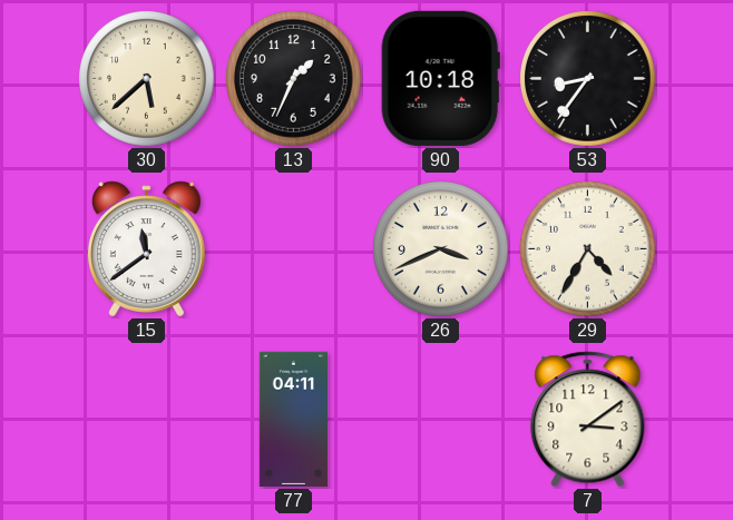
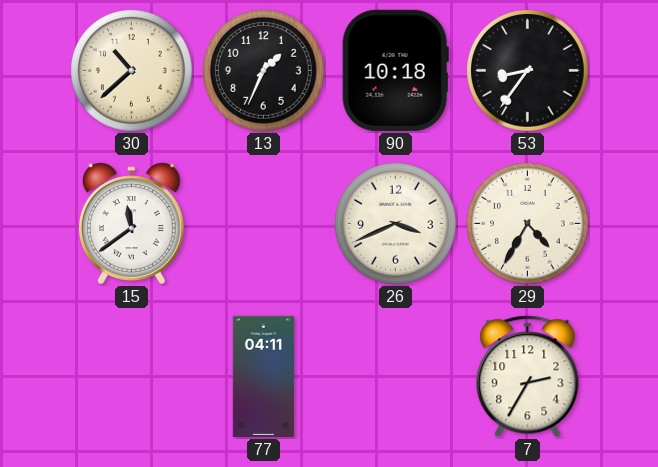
30: 5:38 -> 10:38
7: 3:09 -> 2:35
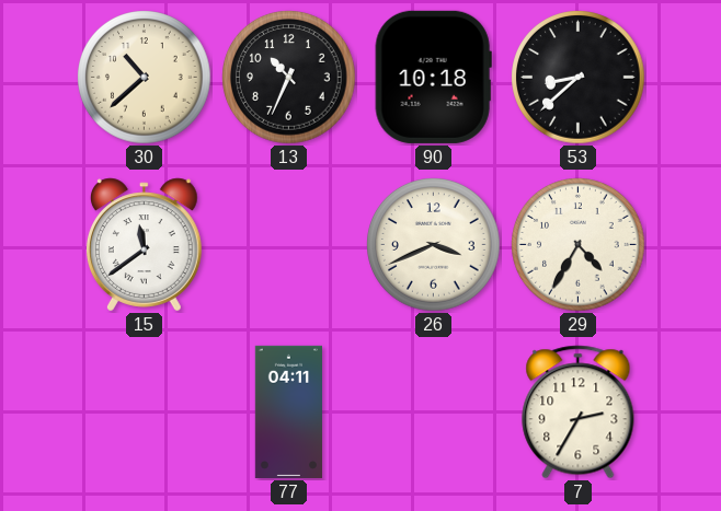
13: 1:34 -> 10:34
53: 8:36 -> 8:38
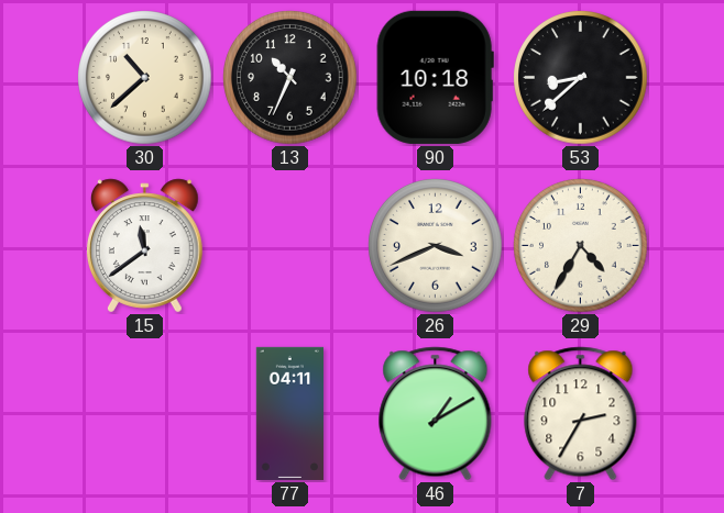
46: none -> 1:10
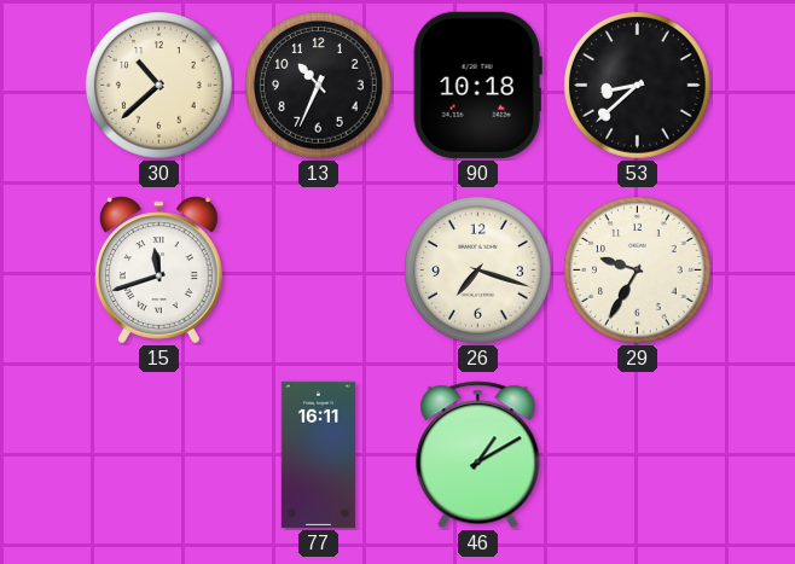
15: 11:39 -> 11:42
26: 3:41 -> 7:18
29: 4:35 -> 9:35
77: 04:11 -> 16:11
7: 2:35 -> none
